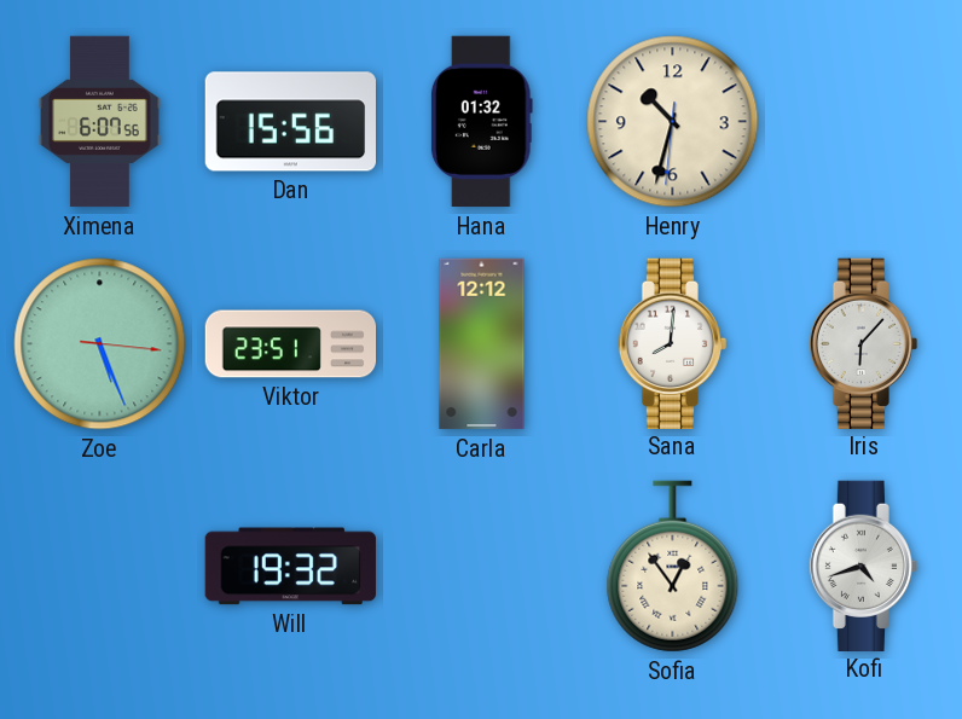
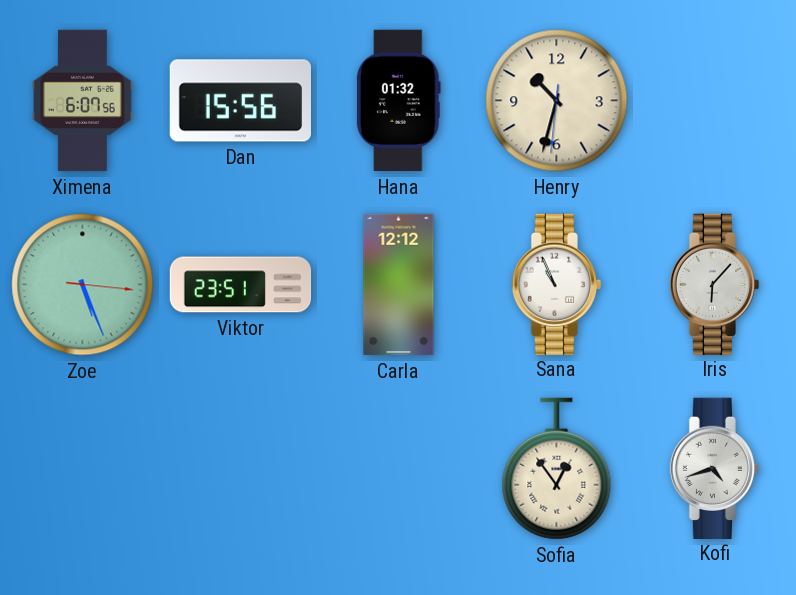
Sana: 8:01 -> 10:56
Will: 19:32 -> none
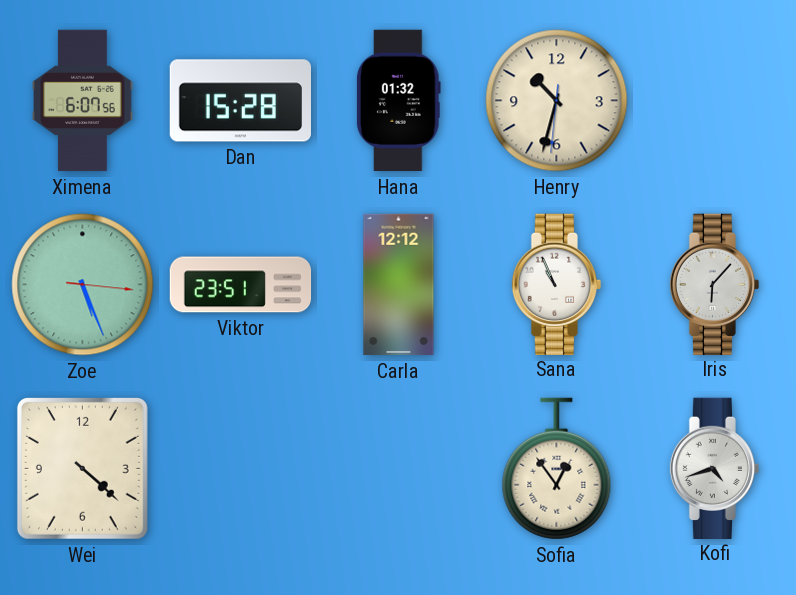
Dan: 15:56 -> 15:28
Wei: none -> 4:22
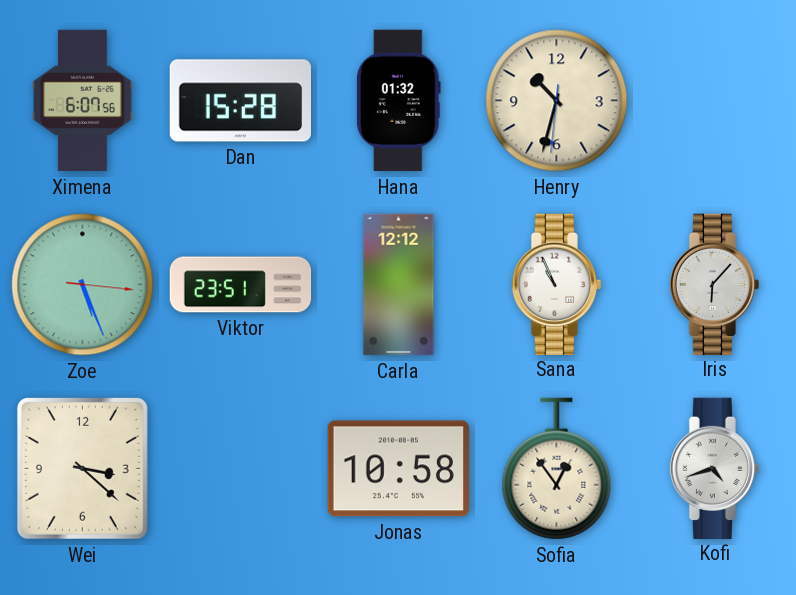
Wei: 4:22 -> 3:22
Jonas: none -> 10:58
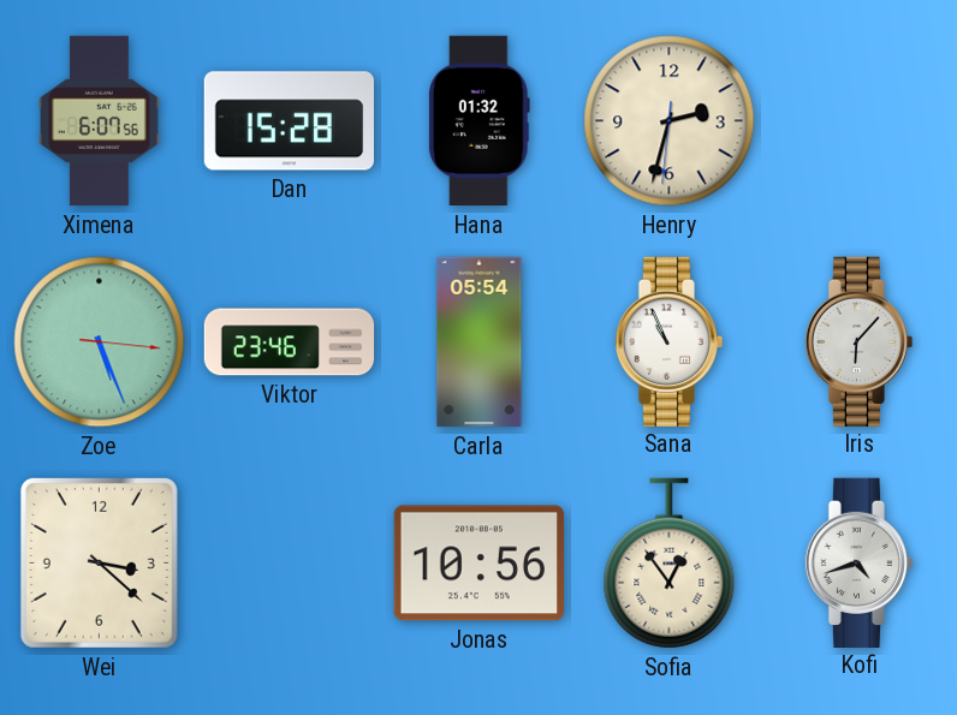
Henry: 10:32 -> 2:32
Viktor: 23:51 -> 23:46
Carla: 12:12 -> 05:54
Jonas: 10:58 -> 10:56
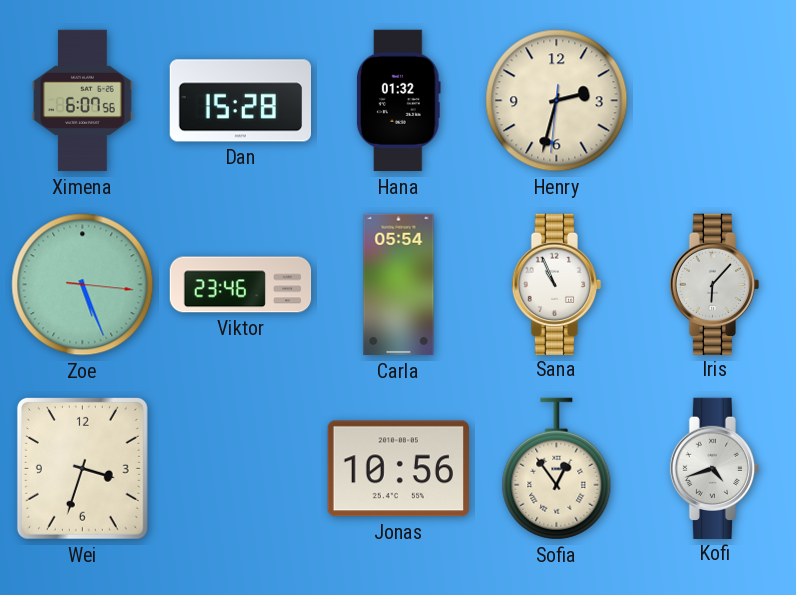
Wei: 3:22 -> 3:33
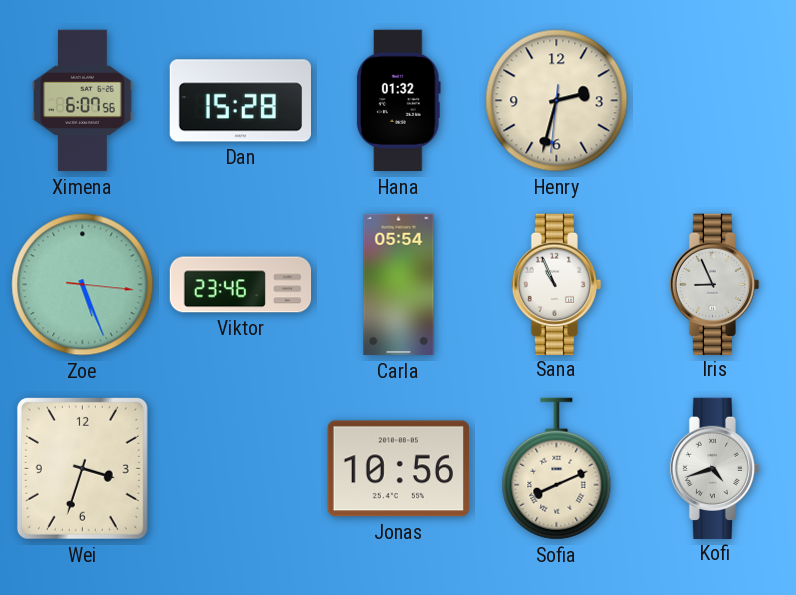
Iris: 6:07 -> 8:56
Sofia: 12:54 -> 8:11
